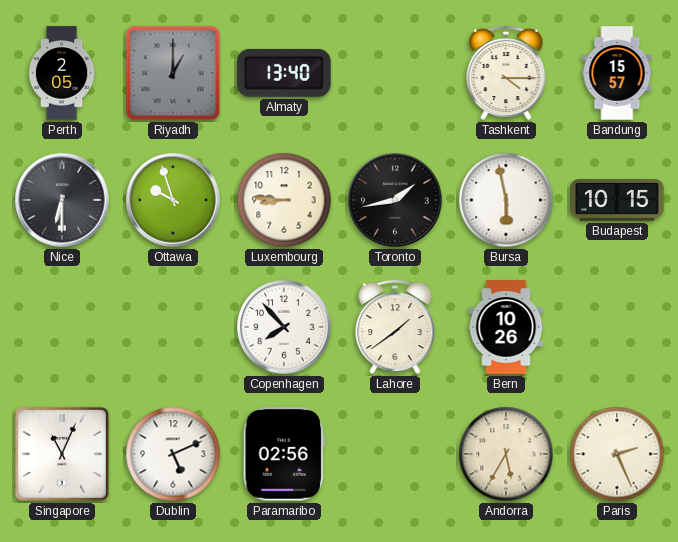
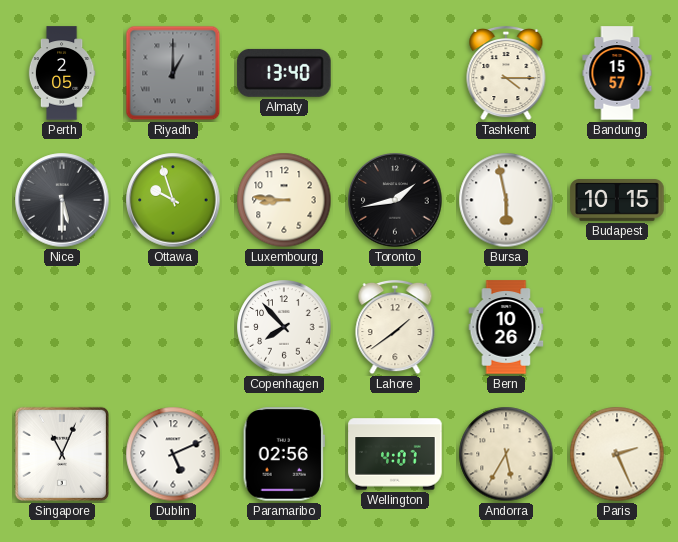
Nice: 6:30 -> 5:30
Wellington: none -> 4:07
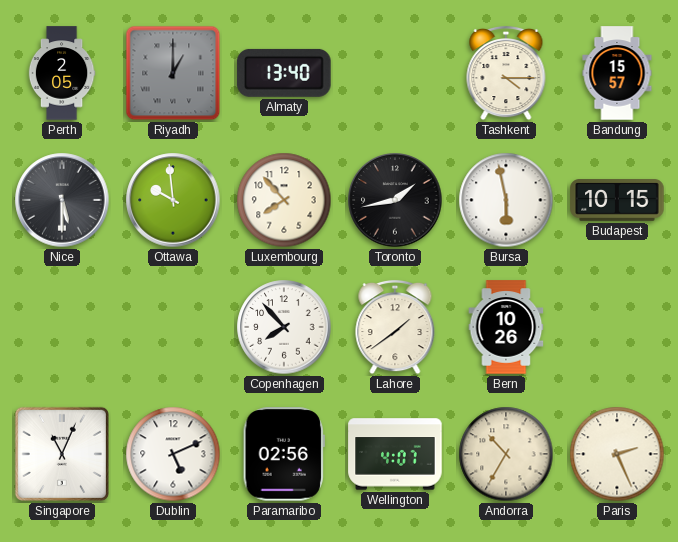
Ottawa: 9:57 -> 9:59
Luxembourg: 8:46 -> 7:53
Andorra: 5:35 -> 10:35
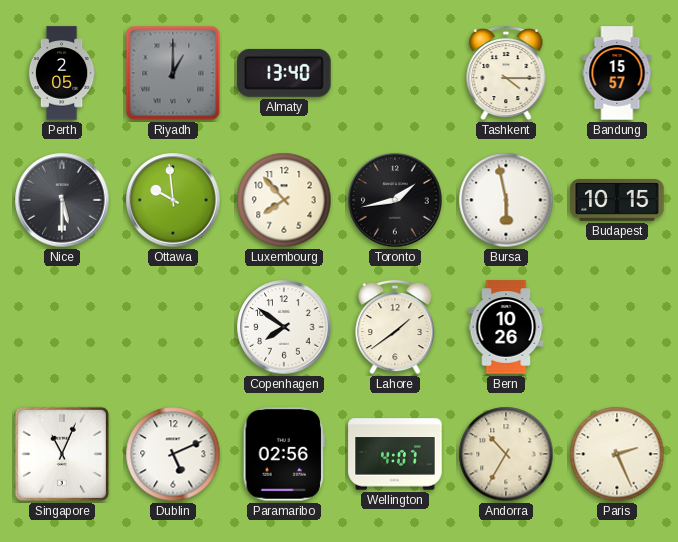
Copenhagen: 7:53 -> 7:51
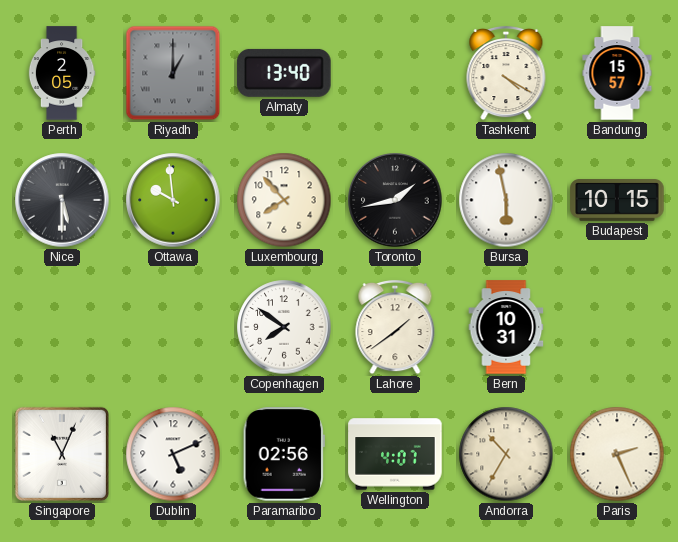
Tashkent: 4:15 -> 4:20
Bern: 10:26 -> 10:31
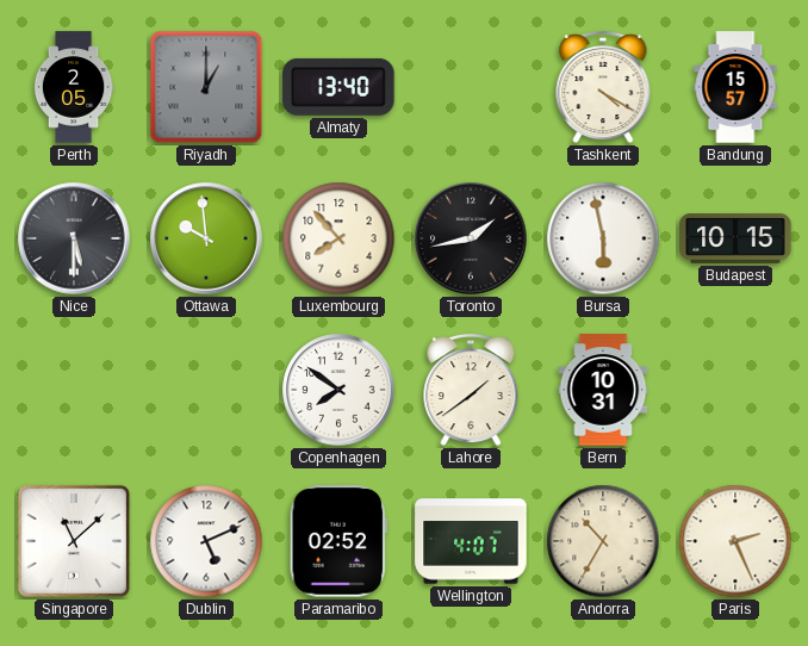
Singapore: 11:04 -> 11:08
Paramaribo: 02:56 -> 02:52
